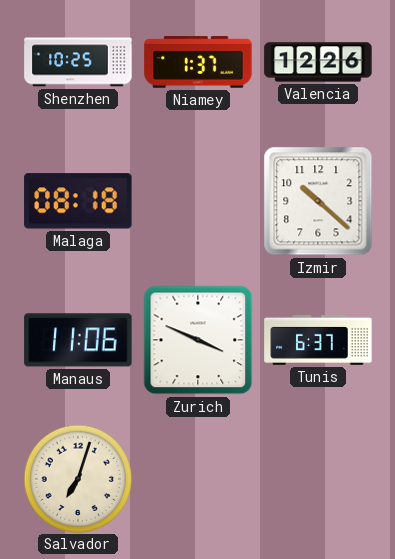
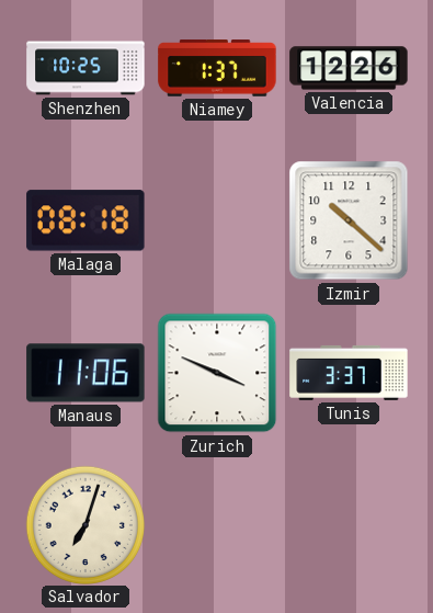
Tunis: 6:37 -> 3:37
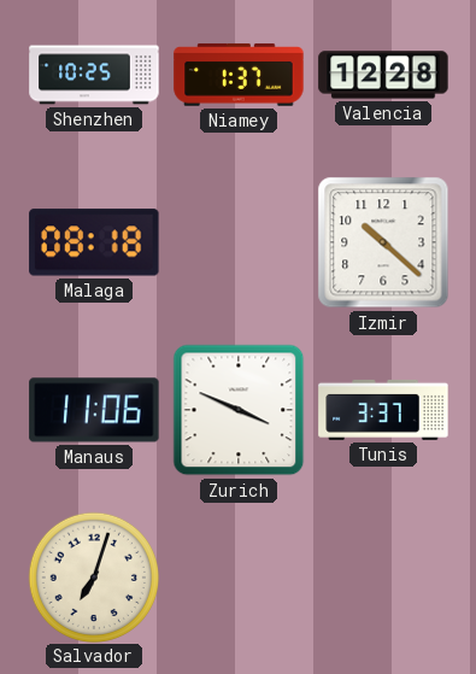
Valencia: 12:26 -> 12:28
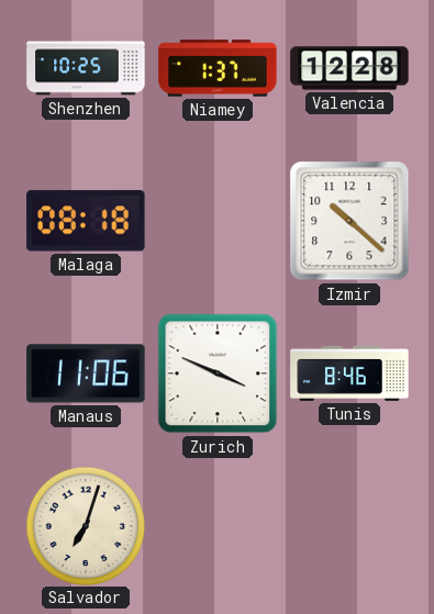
Tunis: 3:37 -> 8:46
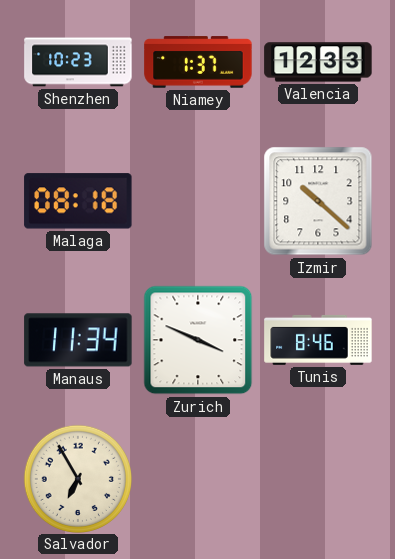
Shenzhen: 10:25 -> 10:23
Valencia: 12:28 -> 12:33
Manaus: 11:06 -> 11:34
Salvador: 7:03 -> 6:55
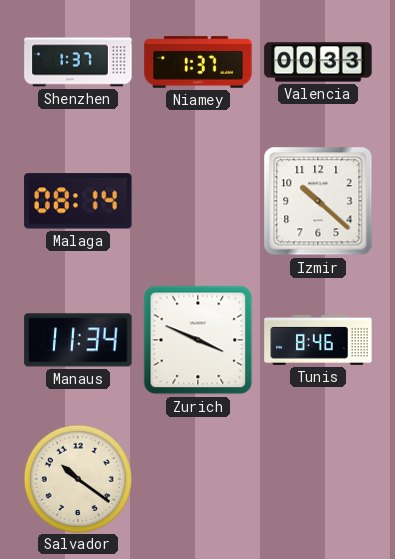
Shenzhen: 10:23 -> 1:37
Valencia: 12:33 -> 00:33
Malaga: 08:18 -> 08:14
Salvador: 6:55 -> 10:21
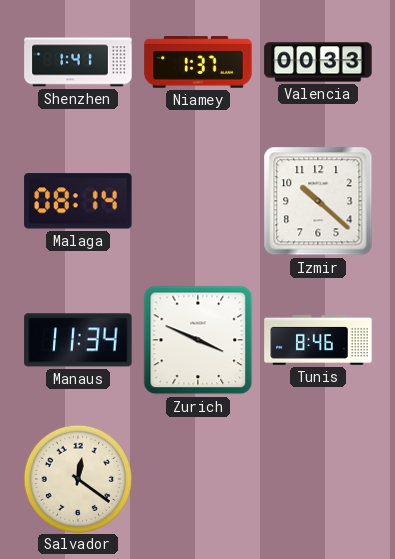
Shenzhen: 1:37 -> 1:41
Salvador: 10:21 -> 12:21
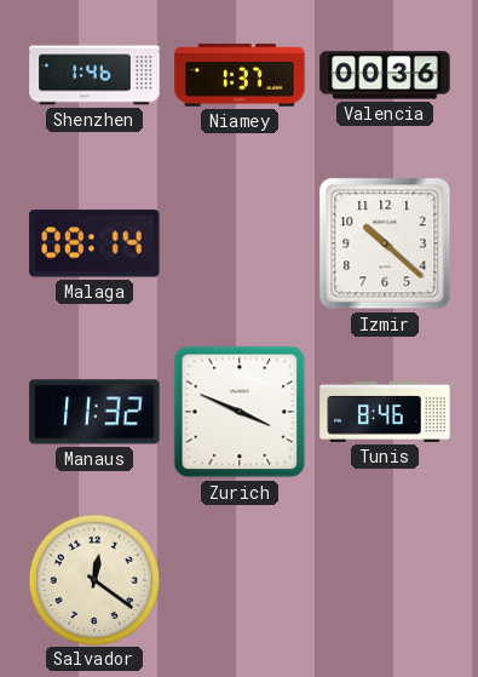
Shenzhen: 1:41 -> 1:46
Valencia: 00:33 -> 00:36
Manaus: 11:34 -> 11:32
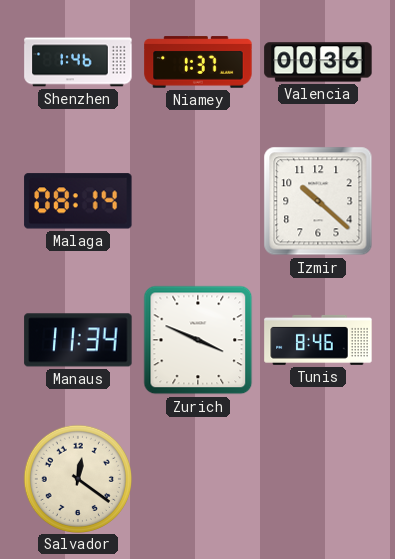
Manaus: 11:32 -> 11:34
